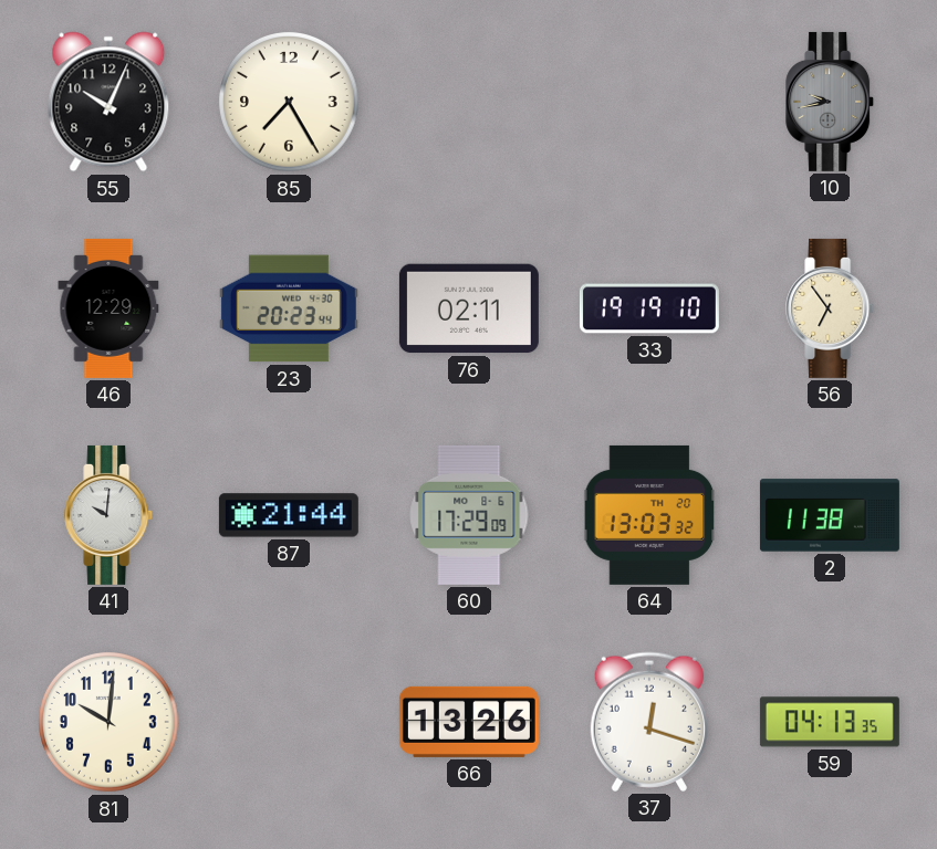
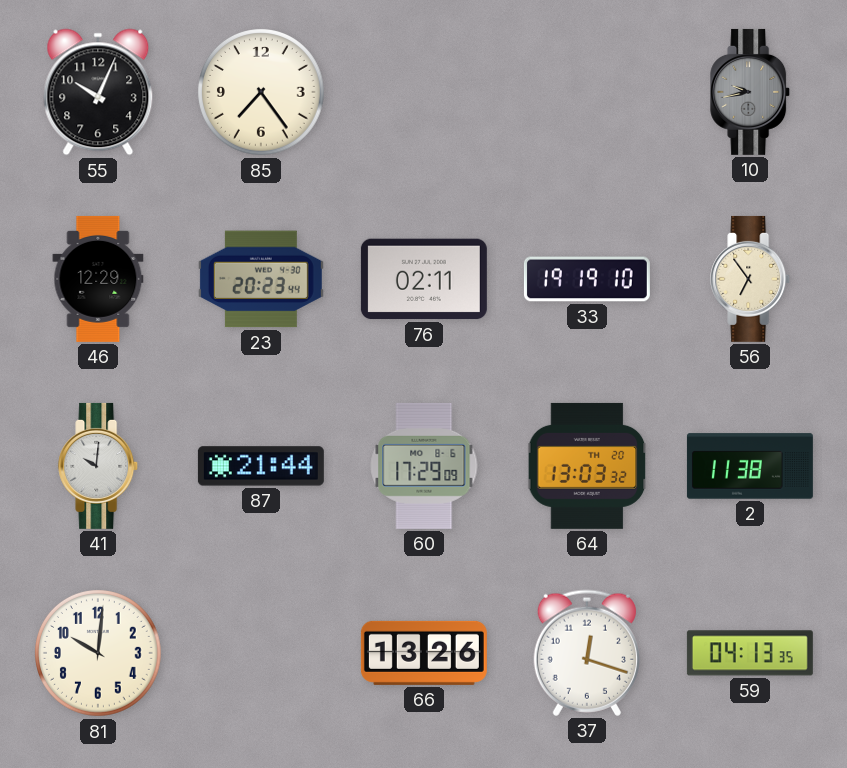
85: 7:25 -> 7:24
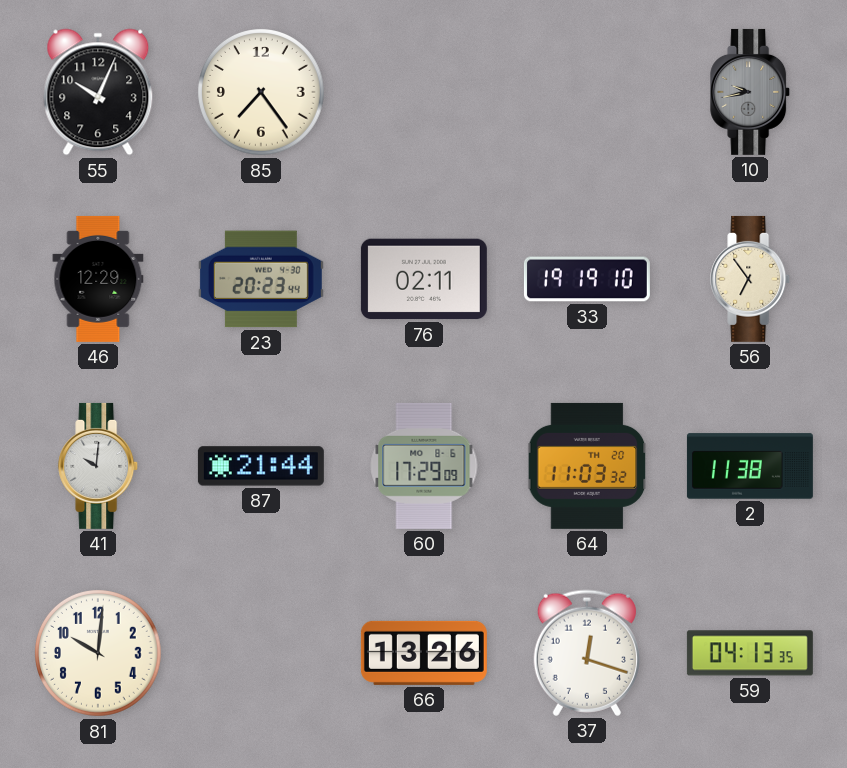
64: 13:03 -> 11:03
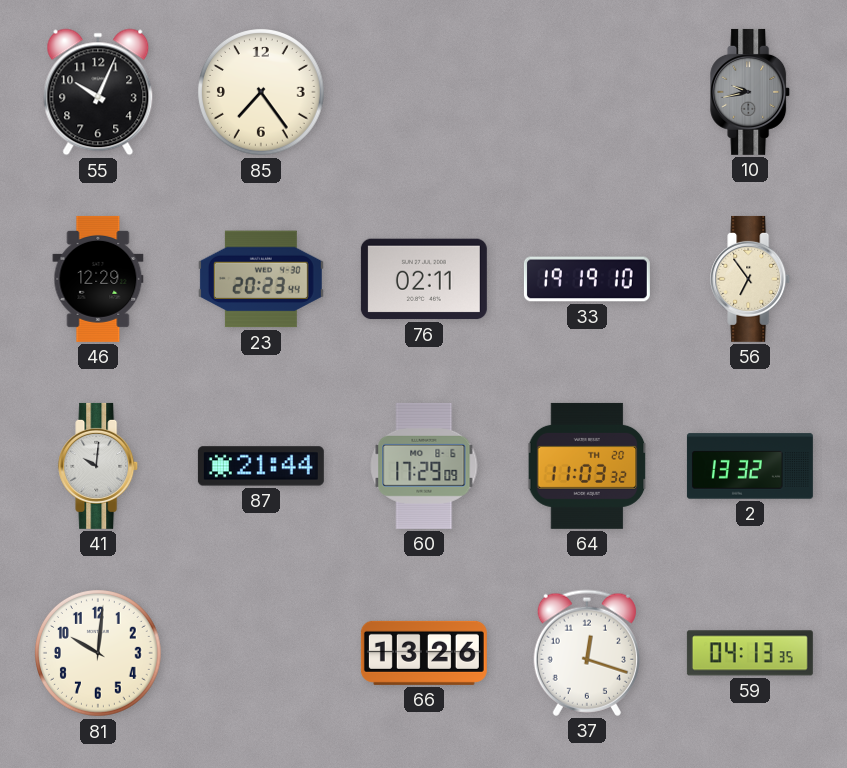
2: 11:38 -> 13:32
